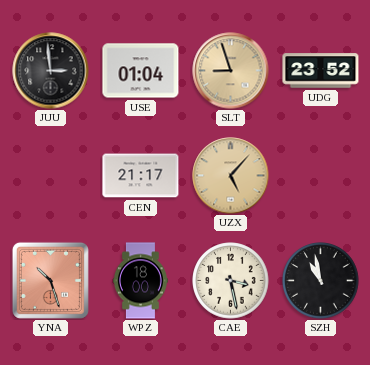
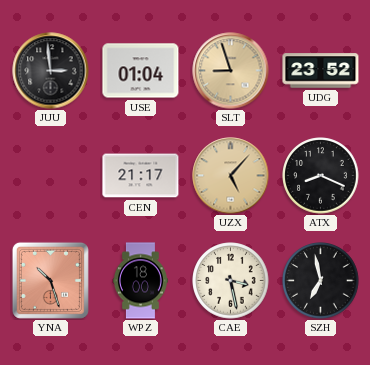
ATX: none -> 8:19
SZH: 10:58 -> 6:58
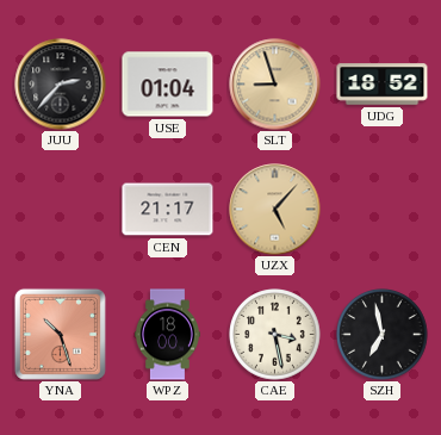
JUU: 2:59 -> 2:37
UDG: 23:52 -> 18:52
ATX: 8:19 -> none
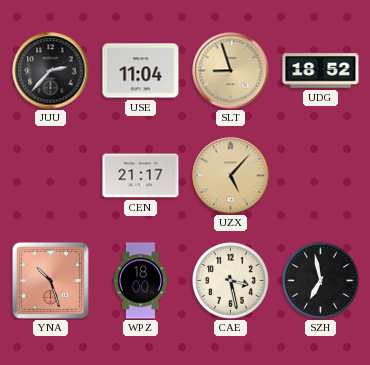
USE: 01:04 -> 11:04
